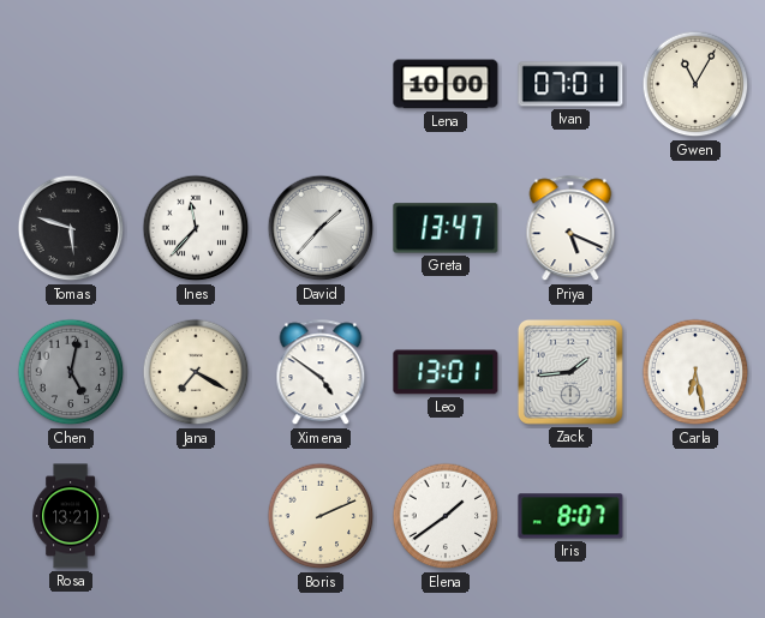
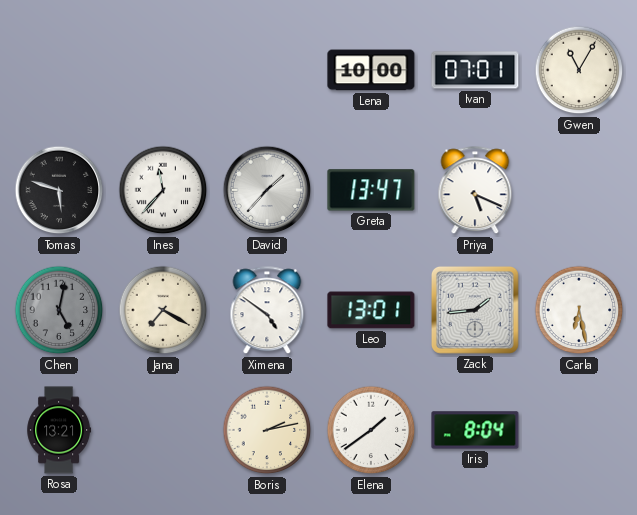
Boris: 2:11 -> 2:13
Iris: 8:07 -> 8:04
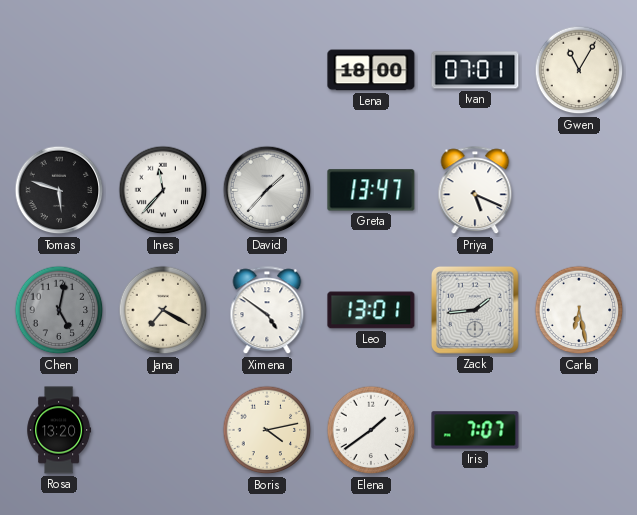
Lena: 10:00 -> 18:00
Rosa: 13:21 -> 13:20
Boris: 2:13 -> 4:13
Iris: 8:04 -> 7:07
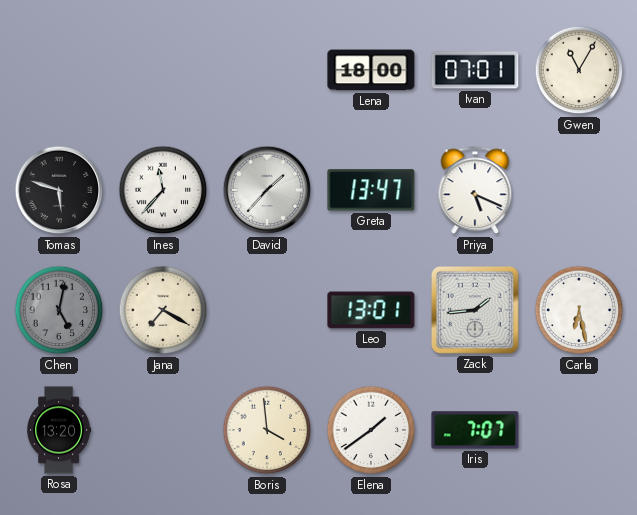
Ximena: 4:51 -> none
Boris: 4:13 -> 3:59
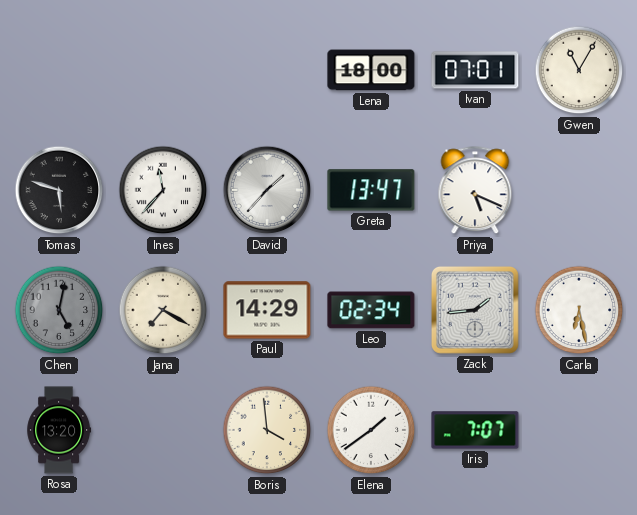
Paul: none -> 14:29
Leo: 13:01 -> 02:34
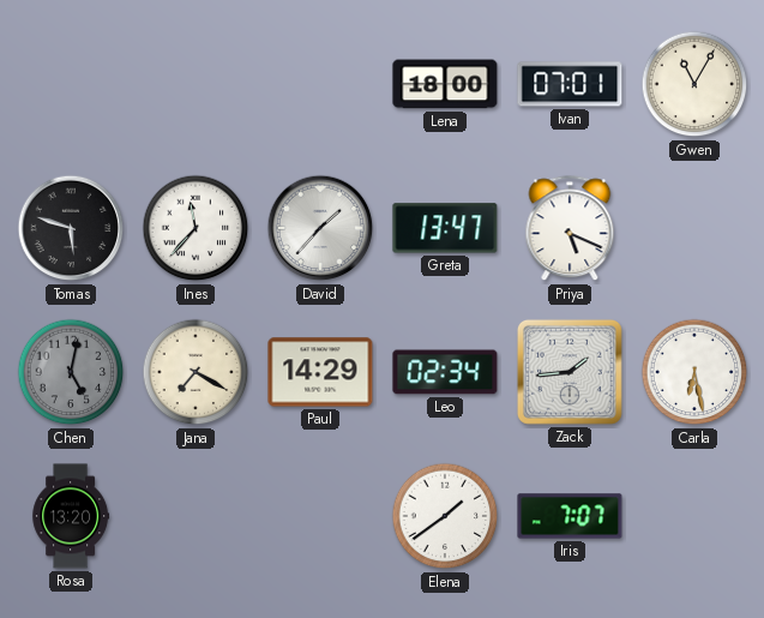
Boris: 3:59 -> none
